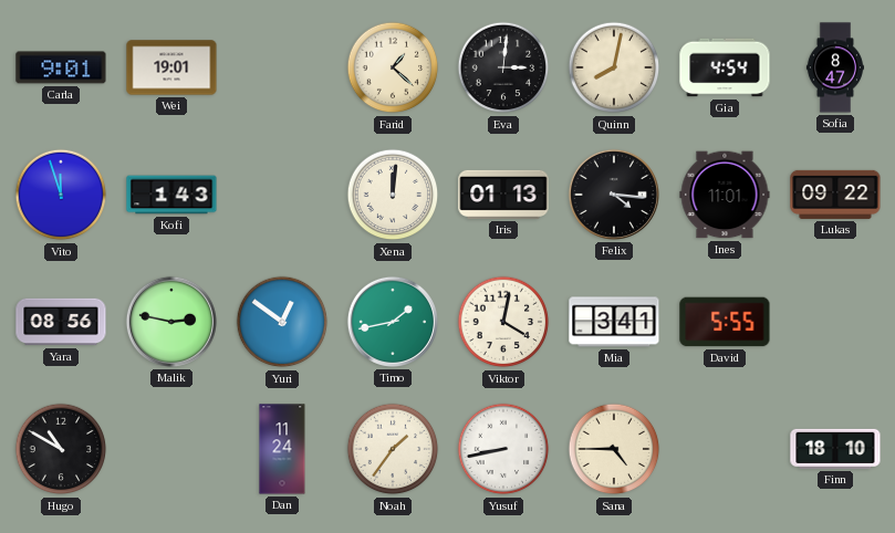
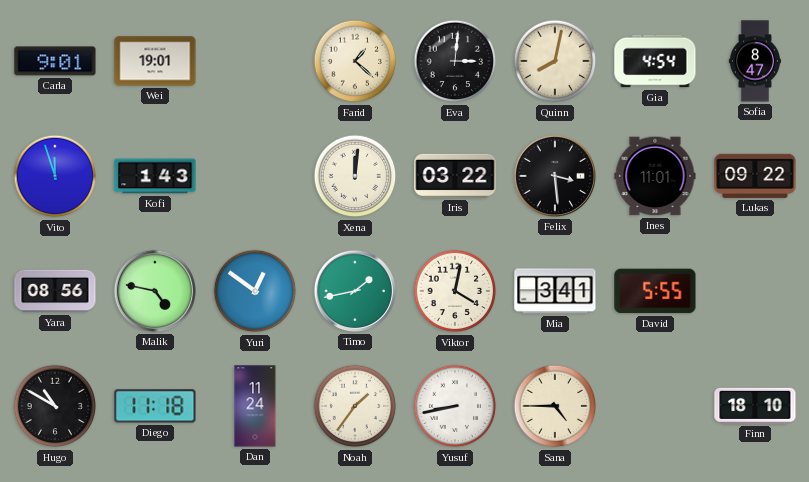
Iris: 01:13 -> 03:22
Felix: 4:16 -> 3:29
Malik: 2:47 -> 4:47
Diego: none -> 11:18
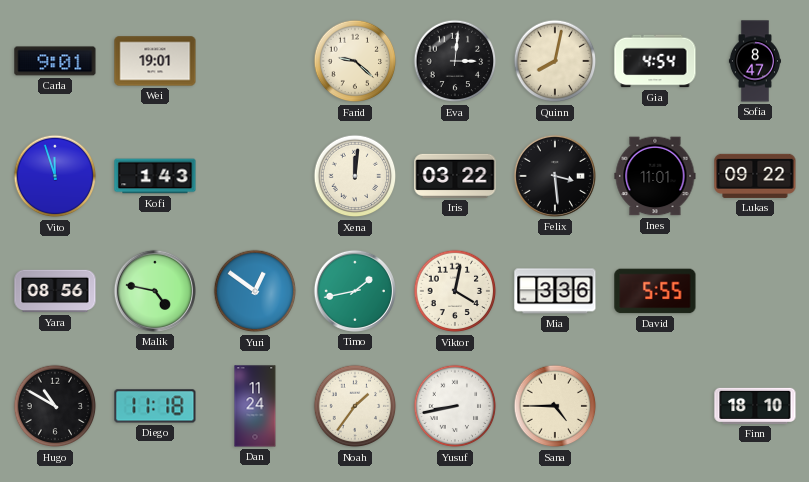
Farid: 1:22 -> 9:22
Mia: 3:41 -> 3:36
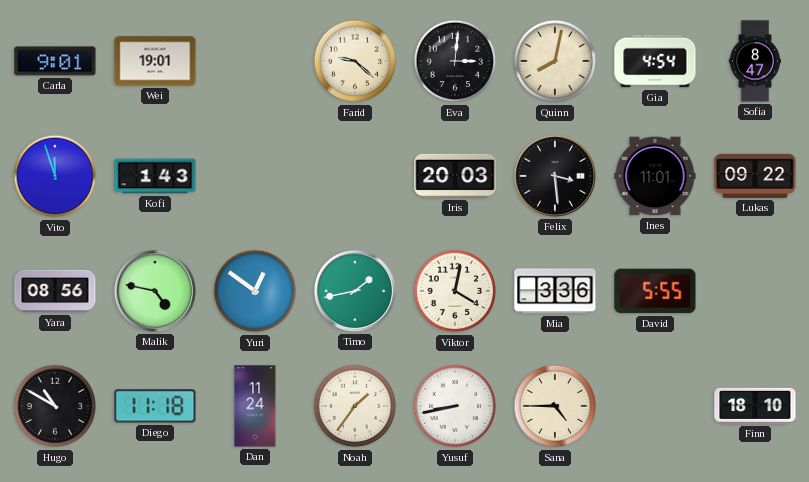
Xena: 12:01 -> none
Iris: 03:22 -> 20:03
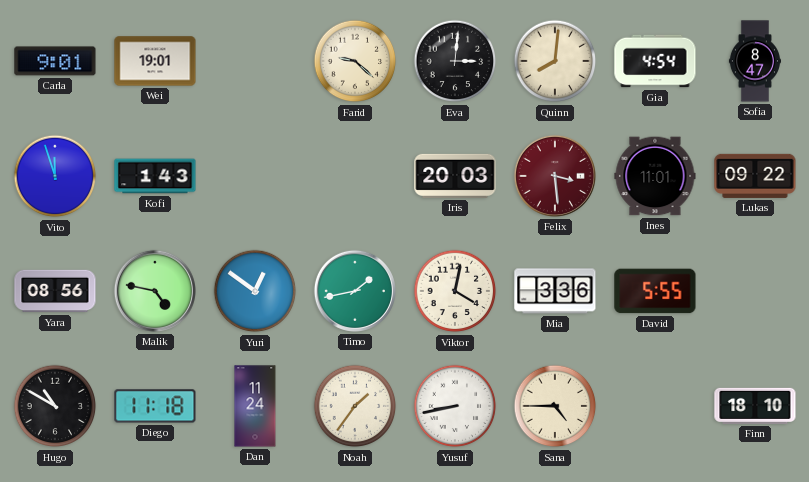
Quinn: 8:02 -> 8:01
Felix dial: black -> burgundy
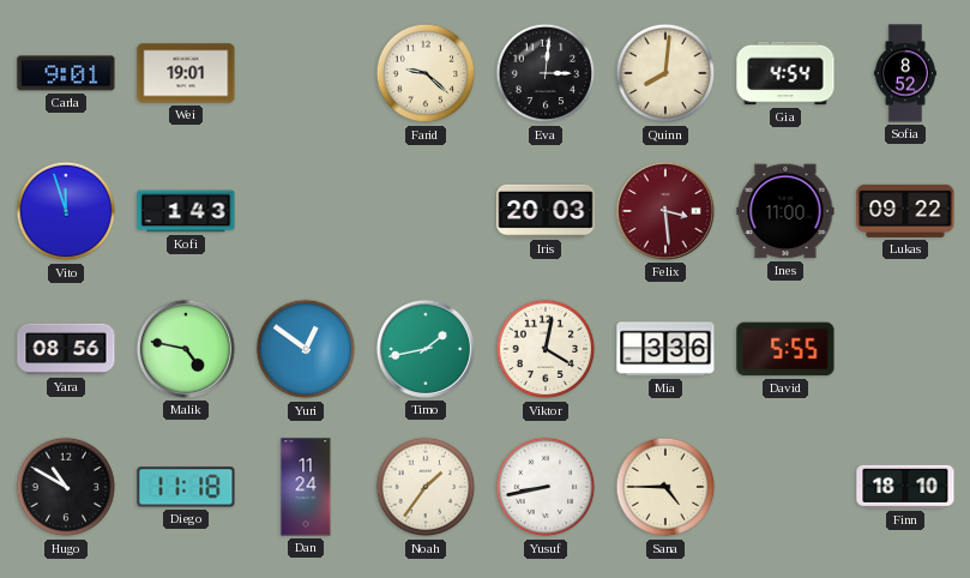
Sofia: 8:47 -> 8:52
Ines: 11:01 -> 11:00
